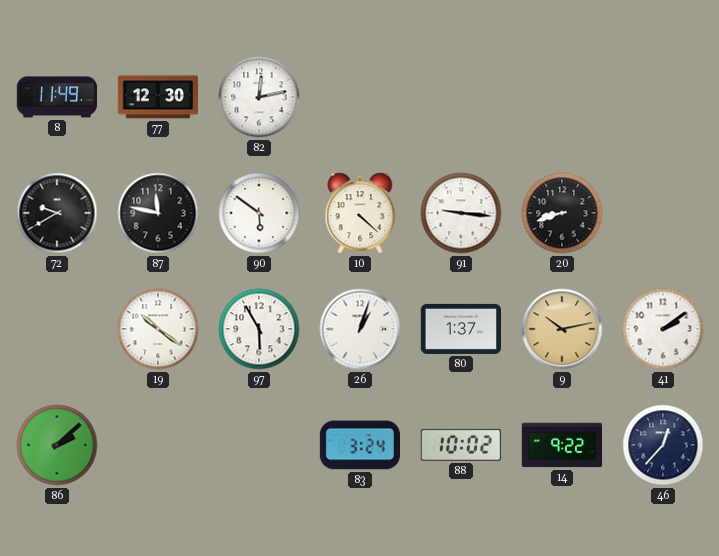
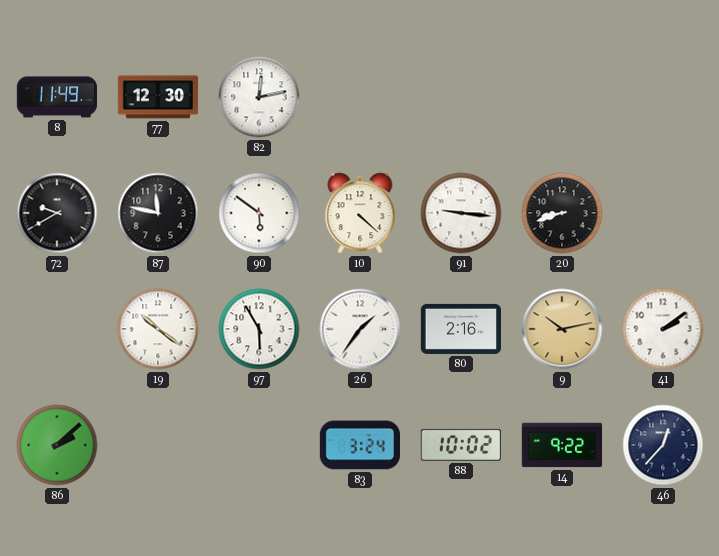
26: 1:03 -> 1:36
80: 1:37 -> 2:16
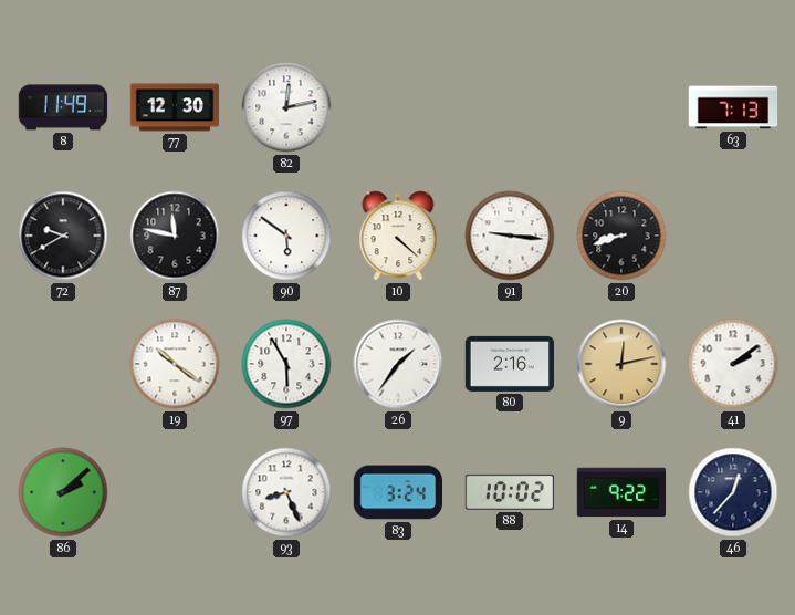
63: none -> 7:13
9: 10:13 -> 12:13
93: none -> 8:26
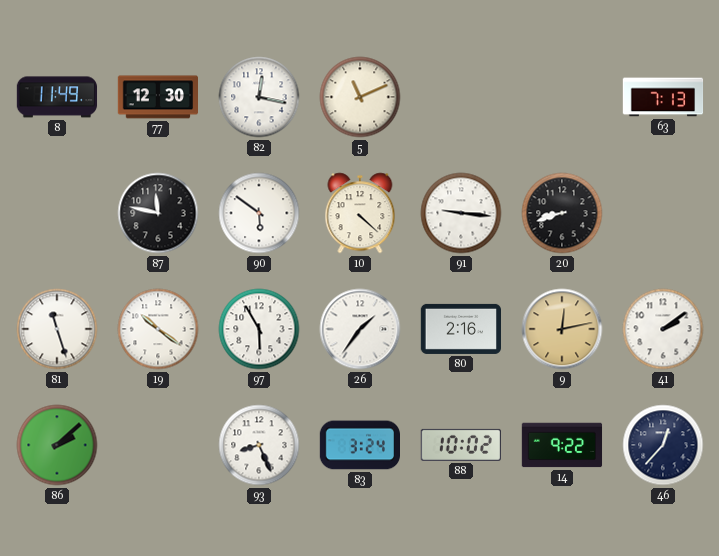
82: 12:13 -> 12:17
5: none -> 11:11
72: 9:40 -> none
81: none -> 11:27
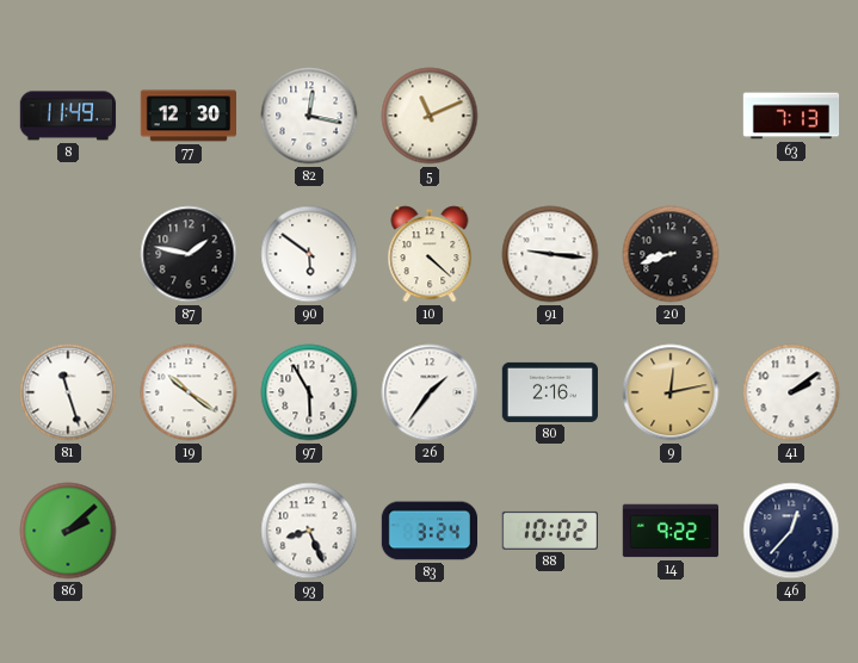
87: 11:47 -> 1:47
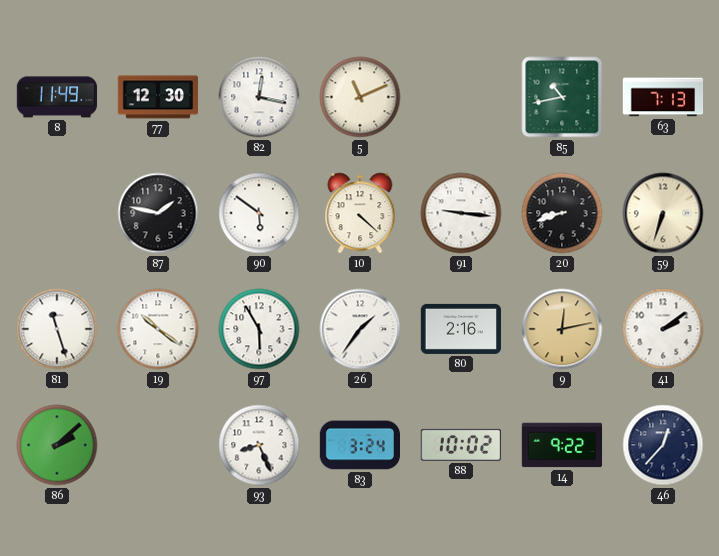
85: none -> 10:43
59: none -> 6:33
